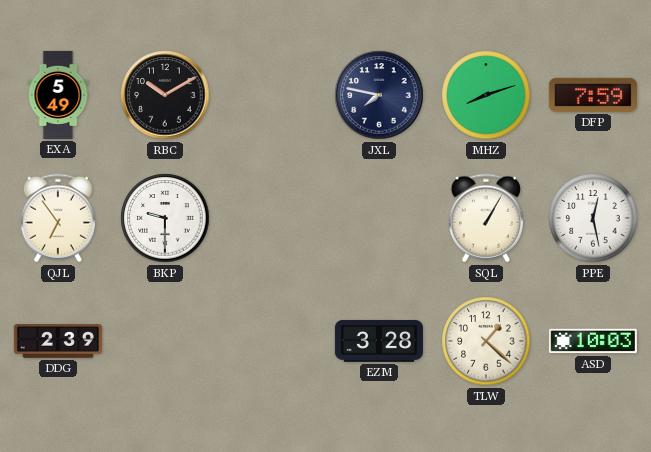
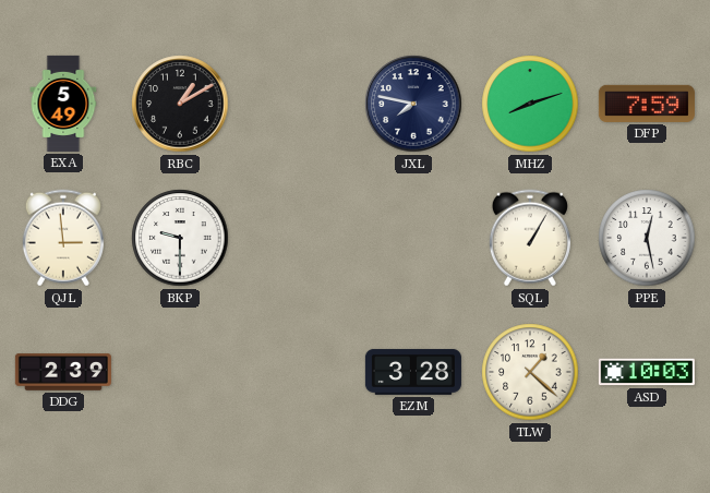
RBC: 10:10 -> 1:10
QJL: 6:54 -> 2:59
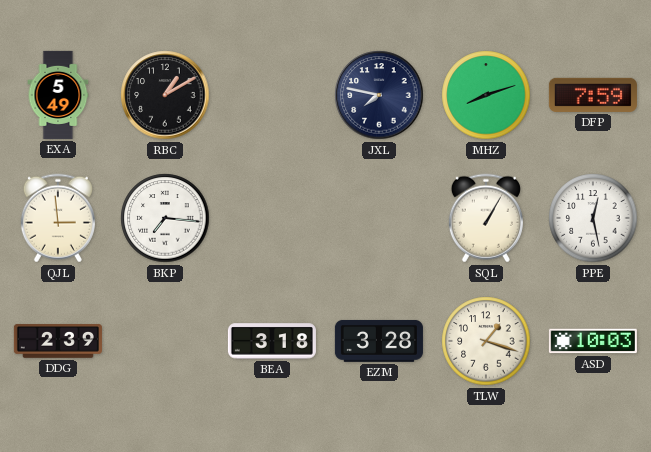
BKP: 9:30 -> 7:16
BEA: none -> 3:18
TLW: 1:22 -> 1:18
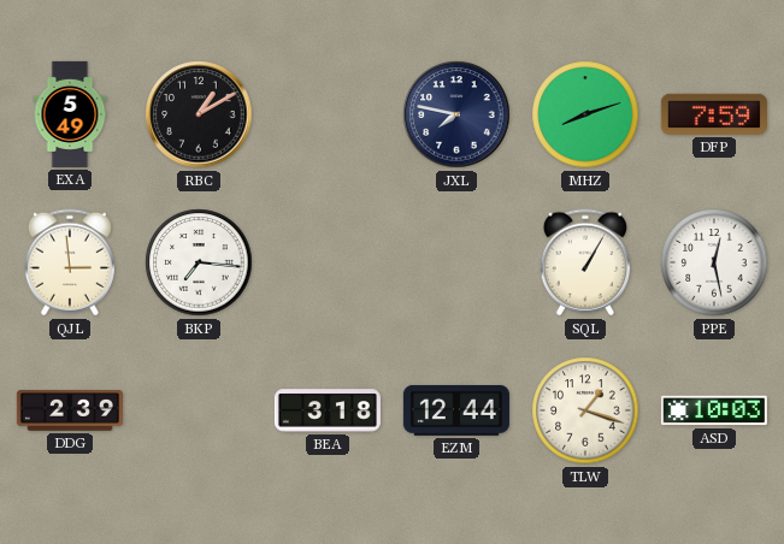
EZM: 3:28 -> 12:44
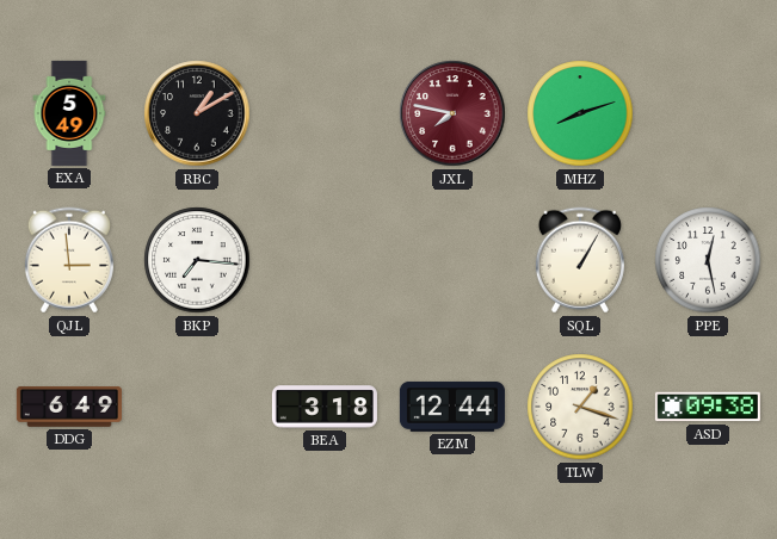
JXL dial: navy -> burgundy
DFP: 7:59 -> none
DDG: 2:39 -> 6:49
ASD: 10:03 -> 09:38
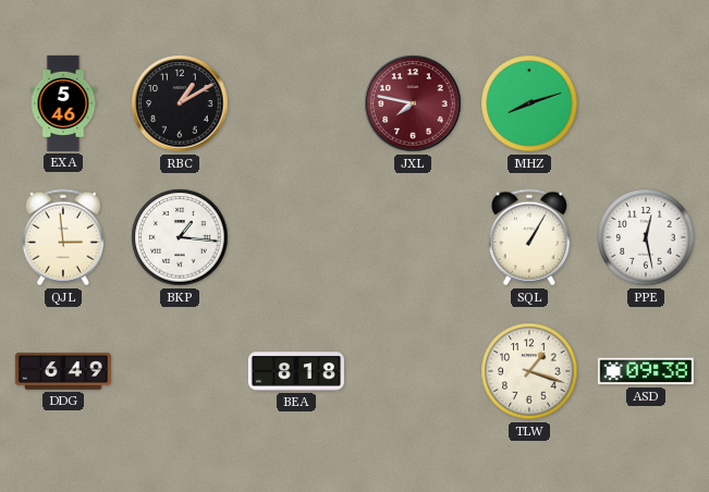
EXA: 5:49 -> 5:46
BKP: 7:16 -> 1:16
BEA: 3:18 -> 8:18
EZM: 12:44 -> none
